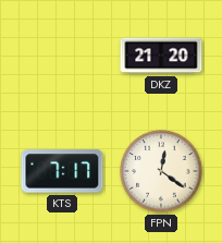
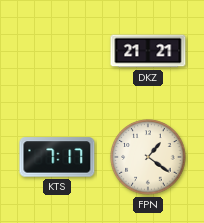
DKZ: 21:20 -> 21:21
FPN: 12:21 -> 1:21
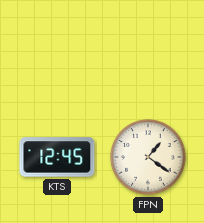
DKZ: 21:21 -> none
KTS: 7:17 -> 12:45
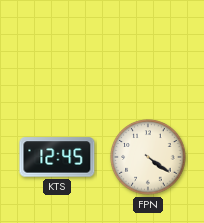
FPN: 1:21 -> 4:21
